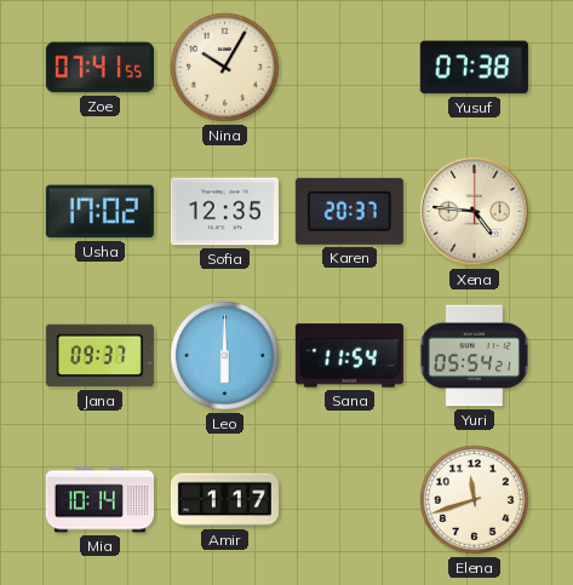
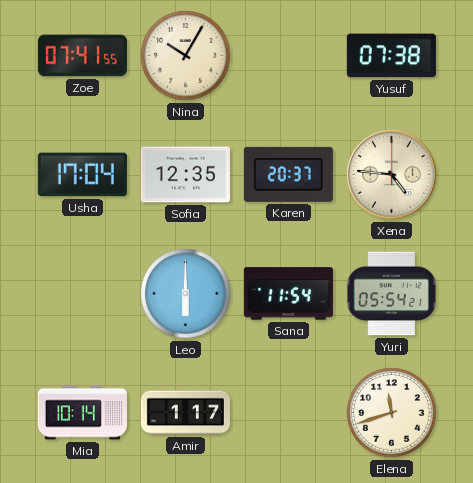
Usha: 17:02 -> 17:04
Jana: 09:37 -> none
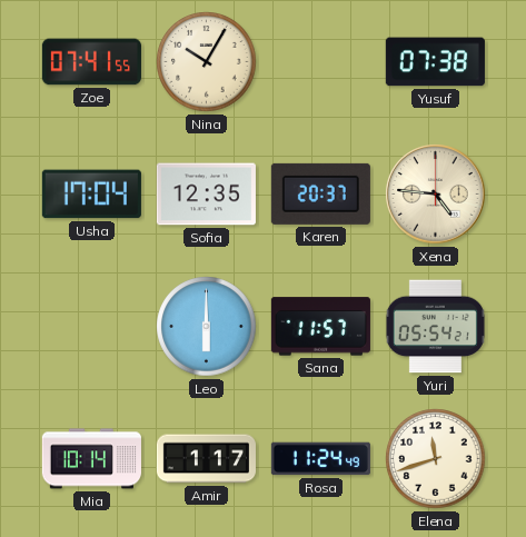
Sana: 11:54 -> 11:57
Rosa: none -> 11:24
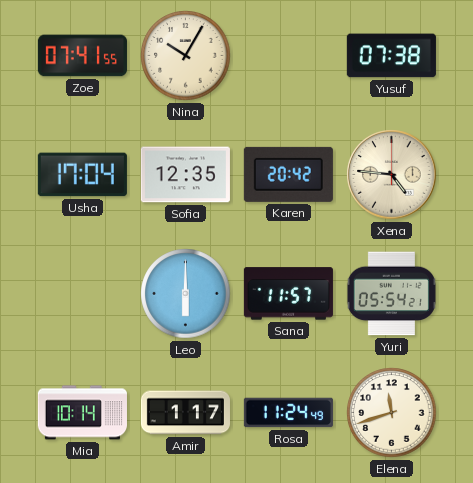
Karen: 20:37 -> 20:42
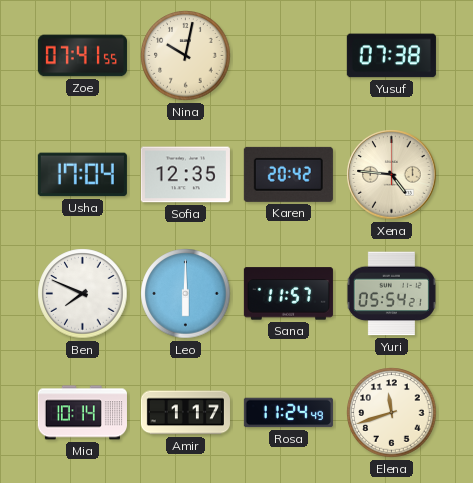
Nina: 10:05 -> 10:02
Ben: none -> 7:49
